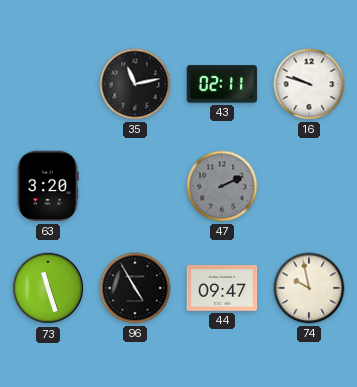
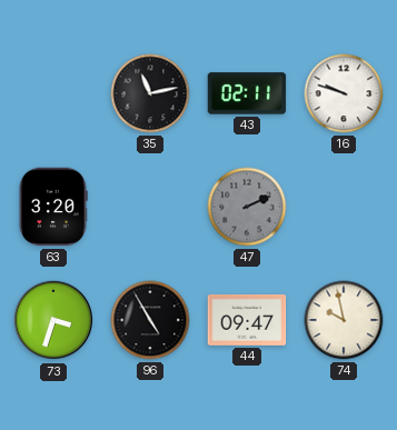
73: 11:27 -> 3:33
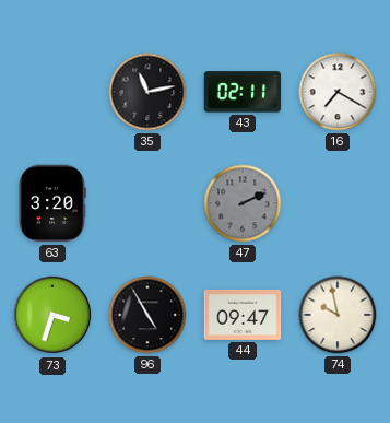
16: 9:48 -> 7:20
